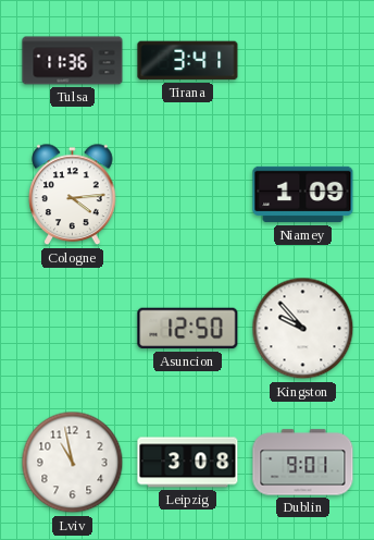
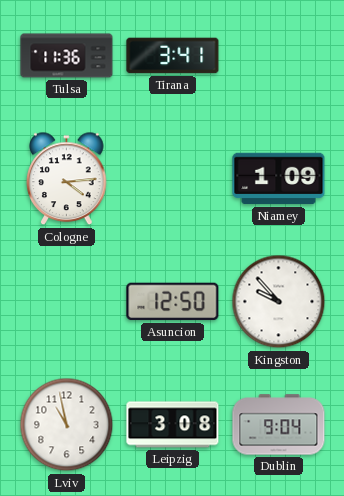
Dublin: 9:01 -> 9:04
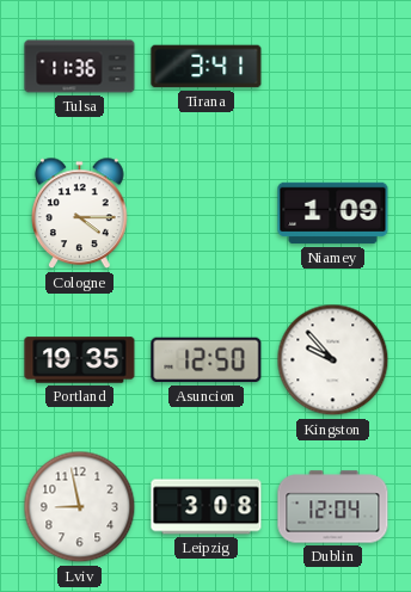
Cologne: 4:14 -> 4:15
Portland: none -> 19:35
Lviv: 10:58 -> 8:58
Dublin: 9:04 -> 12:04
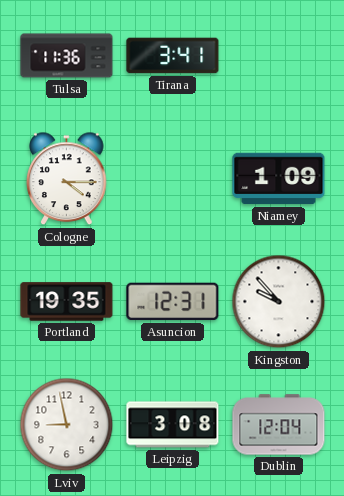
Asuncion: 12:50 -> 12:31
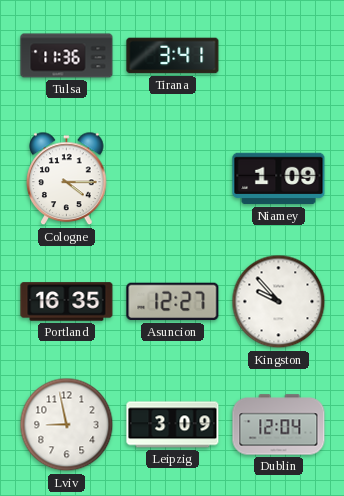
Portland: 19:35 -> 16:35
Asuncion: 12:31 -> 12:27
Leipzig: 3:08 -> 3:09
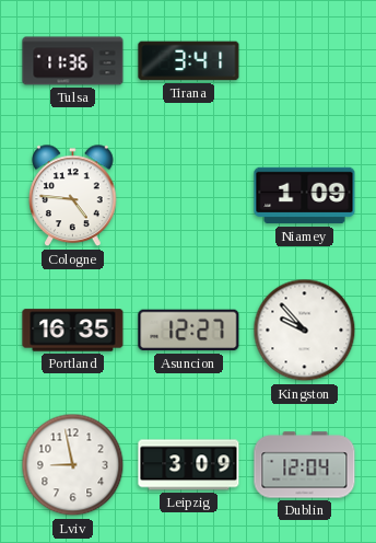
Cologne: 4:15 -> 4:46
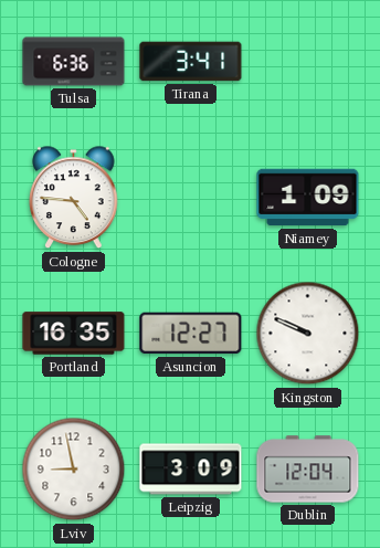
Tulsa: 11:36 -> 6:36
Kingston: 9:53 -> 9:49
